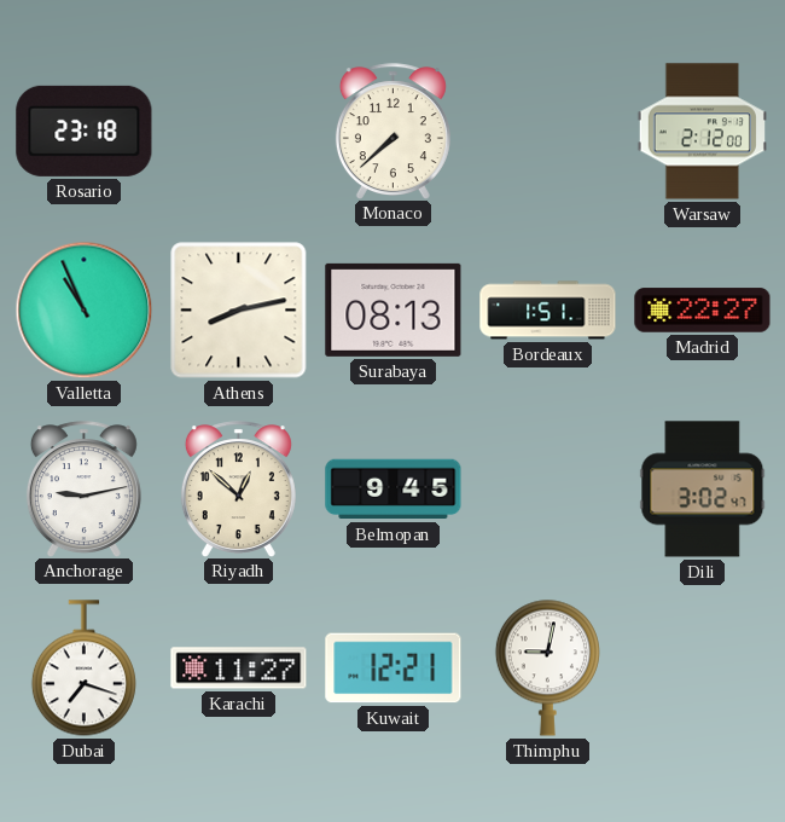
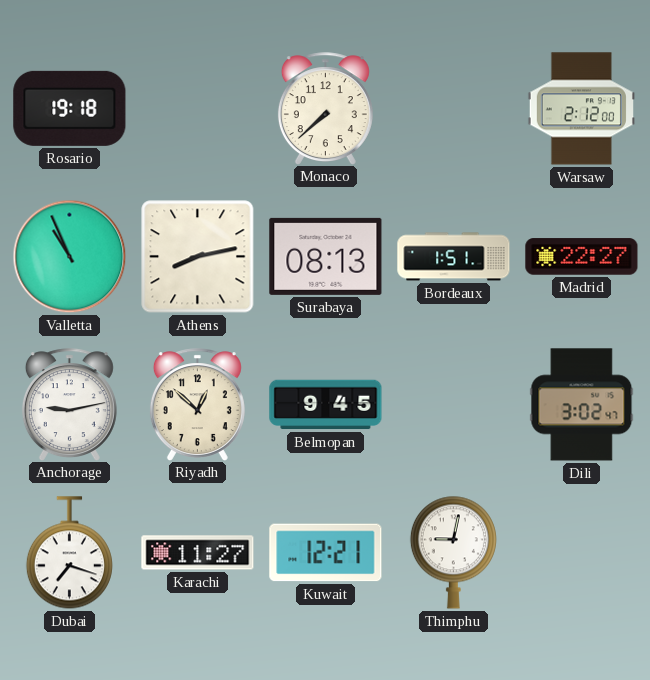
Rosario: 23:18 -> 19:18
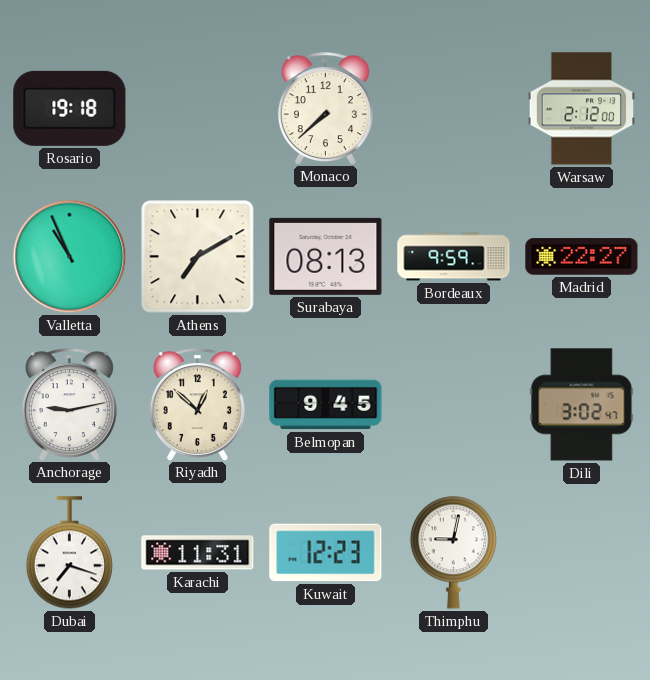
Athens: 8:13 -> 7:10
Bordeaux: 1:51 -> 9:59
Karachi: 11:27 -> 11:31
Kuwait: 12:21 -> 12:23
